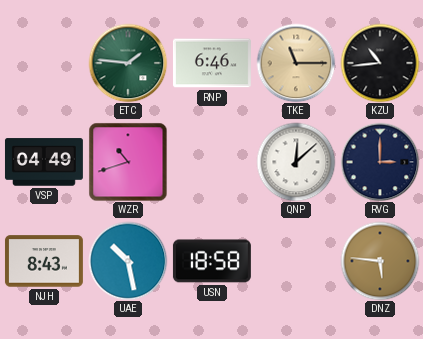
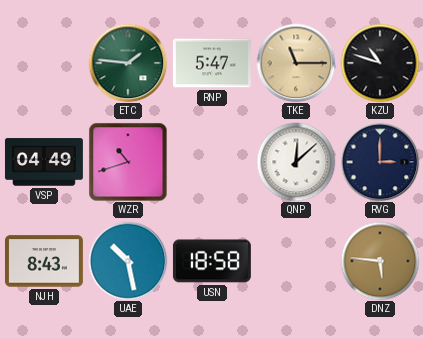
RNP: 6:46 -> 5:47
KZU: 10:44 -> 10:48
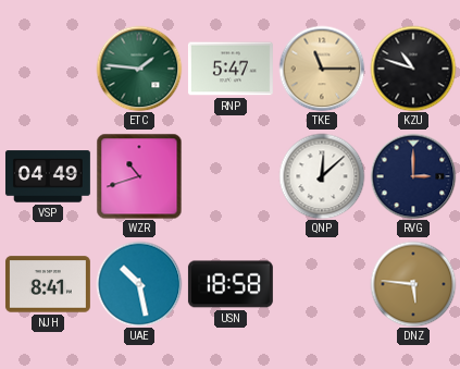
NJH: 8:43 -> 8:41
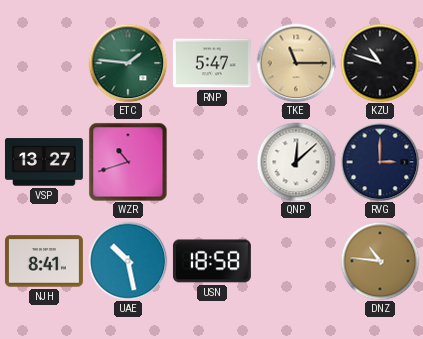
VSP: 04:49 -> 13:27
DNZ: 5:46 -> 10:46
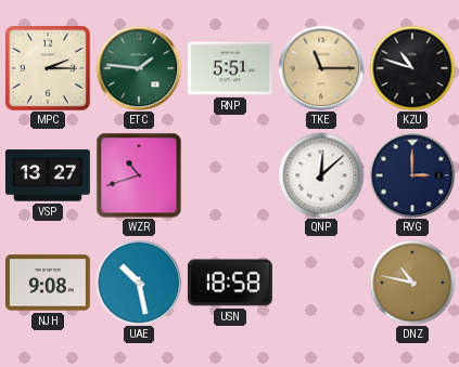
MPC: none -> 2:15
RNP: 5:47 -> 5:51
NJH: 8:41 -> 9:08
DNZ: 10:46 -> 10:47
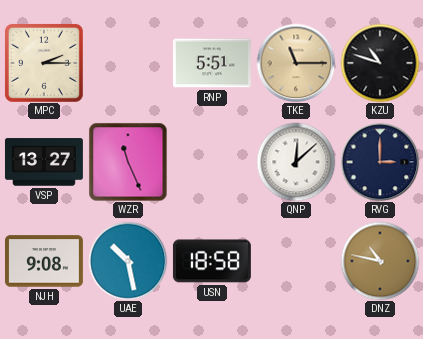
ETC: 1:46 -> none
WZR: 10:42 -> 11:26
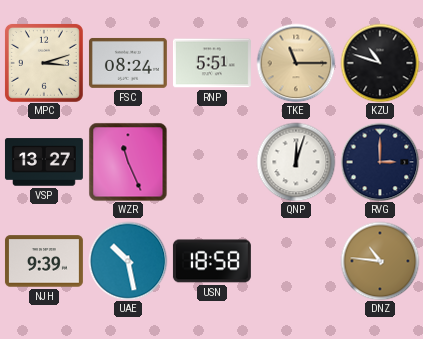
MPC: 2:15 -> 3:12
FSC: none -> 08:24
QNP: 12:08 -> 12:03
NJH: 9:08 -> 9:39
DNZ: 10:47 -> 10:46
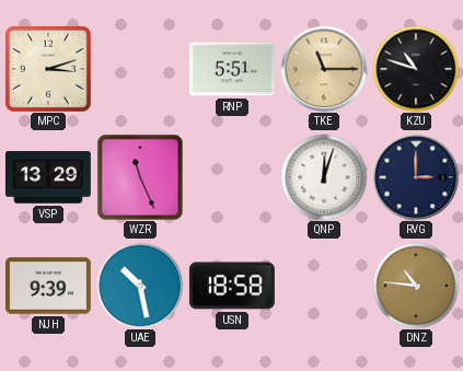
FSC: 08:24 -> none
VSP: 13:27 -> 13:29
